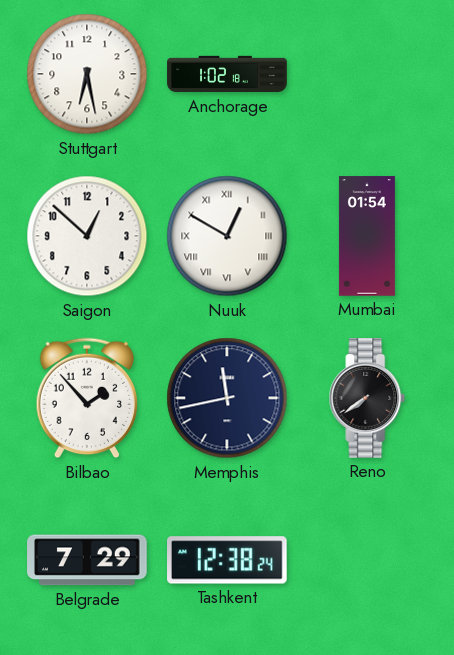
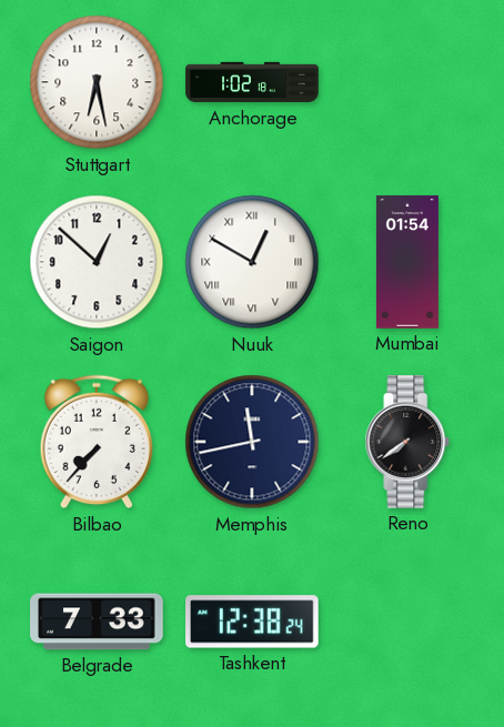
Bilbao: 1:53 -> 7:37
Belgrade: 7:29 -> 7:33
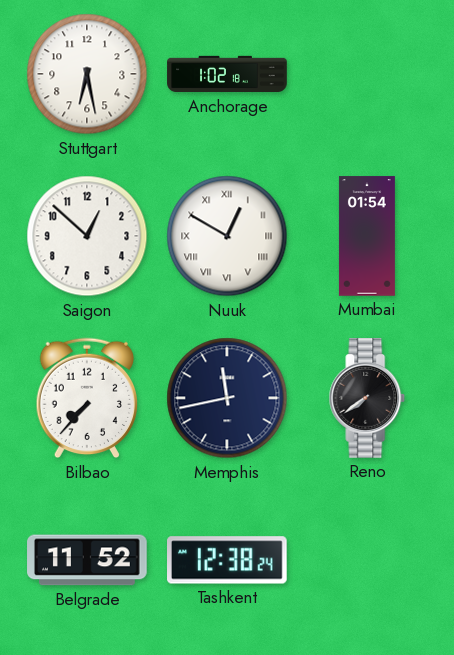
Belgrade: 7:33 -> 11:52
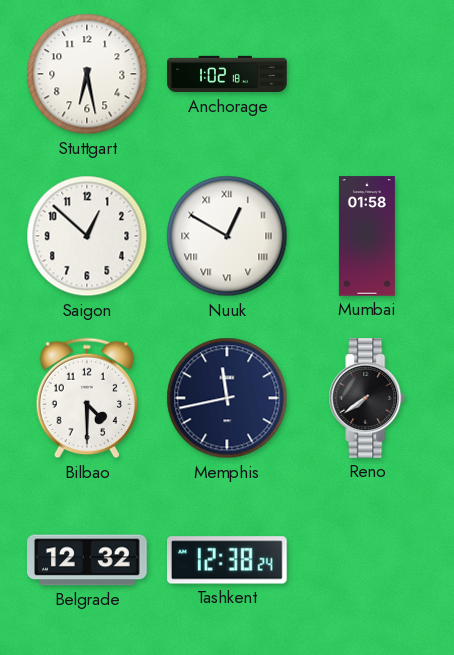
Mumbai: 01:54 -> 01:58
Bilbao: 7:37 -> 4:30
Belgrade: 11:52 -> 12:32
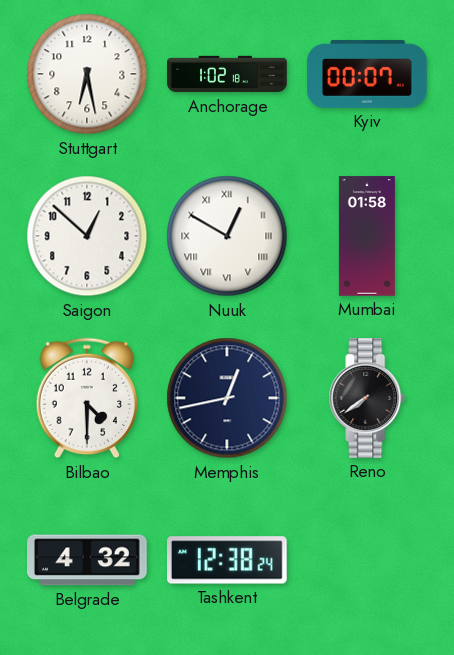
Kyiv: none -> 00:07
Memphis: 11:43 -> 12:43
Belgrade: 12:32 -> 4:32
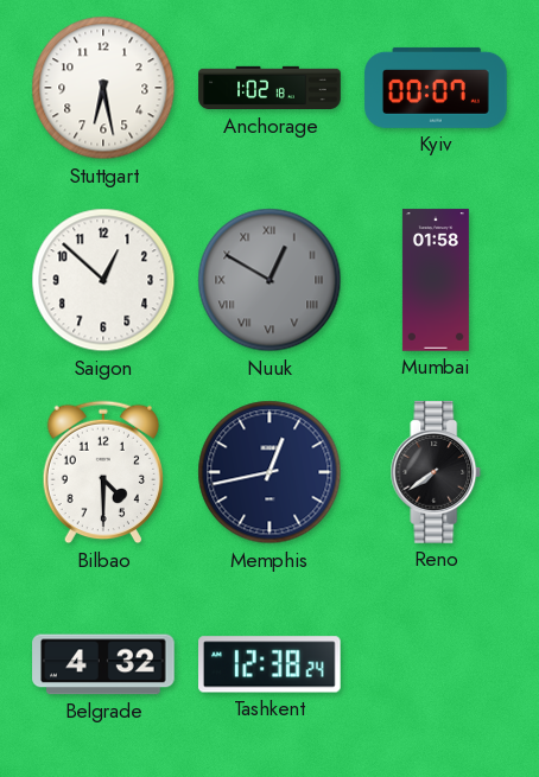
Nuuk dial: white -> grey
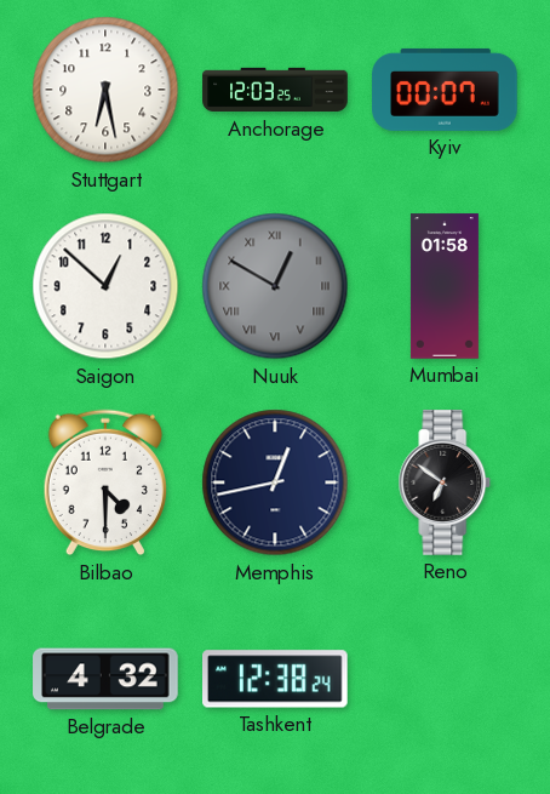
Anchorage: 1:02 -> 12:03
Reno: 7:39 -> 6:51
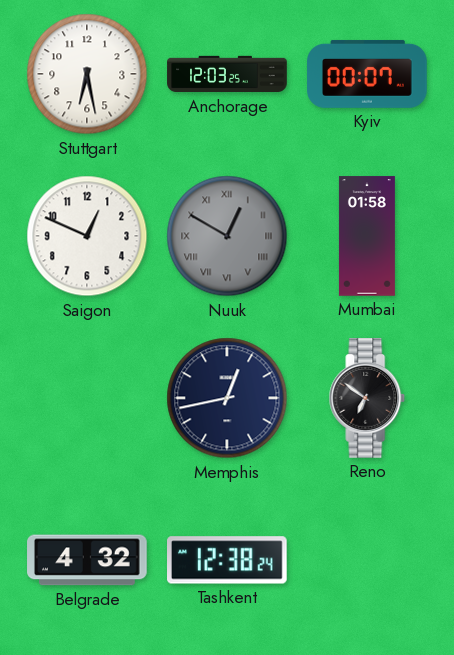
Saigon: 12:52 -> 12:49
Bilbao: 4:30 -> none
